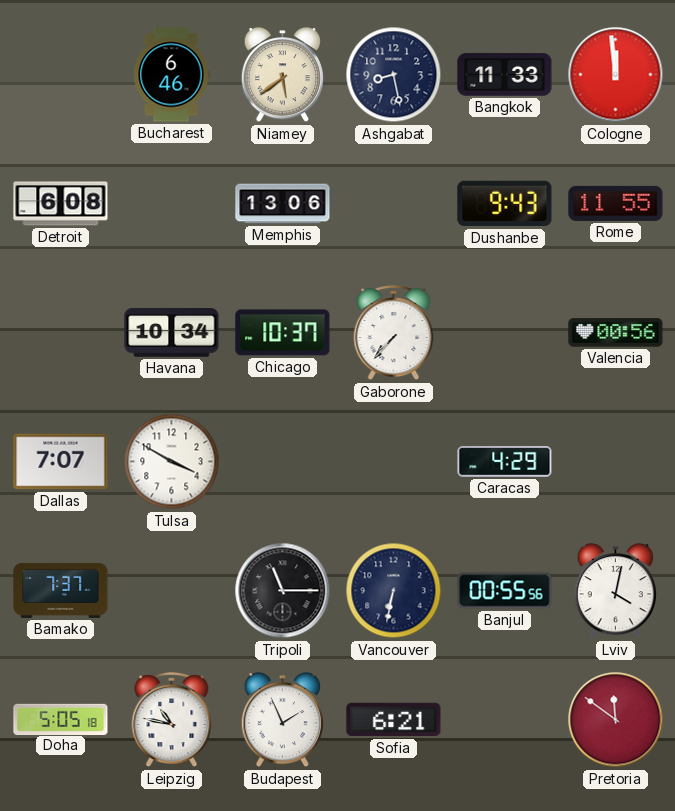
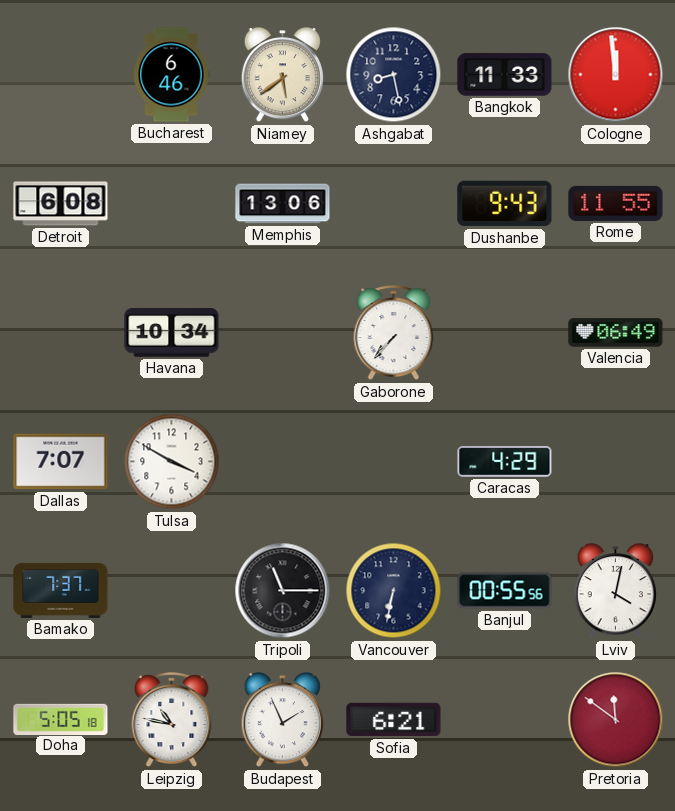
Chicago: 10:37 -> none
Valencia: 00:56 -> 06:49
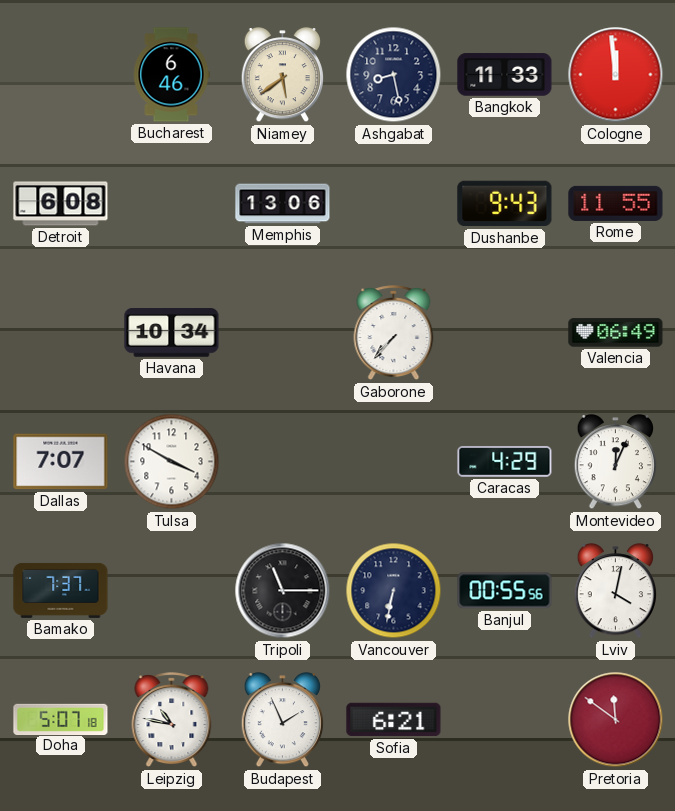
Montevideo: none -> 12:04
Doha: 5:05 -> 5:07
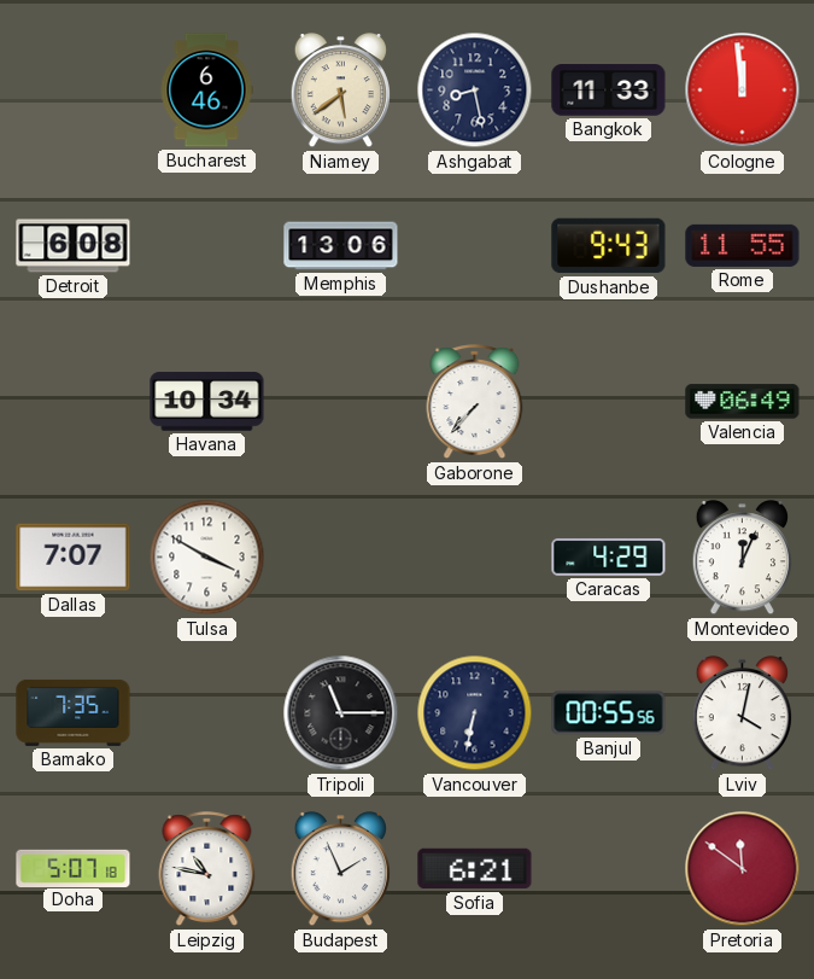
Bamako: 7:37 -> 7:35
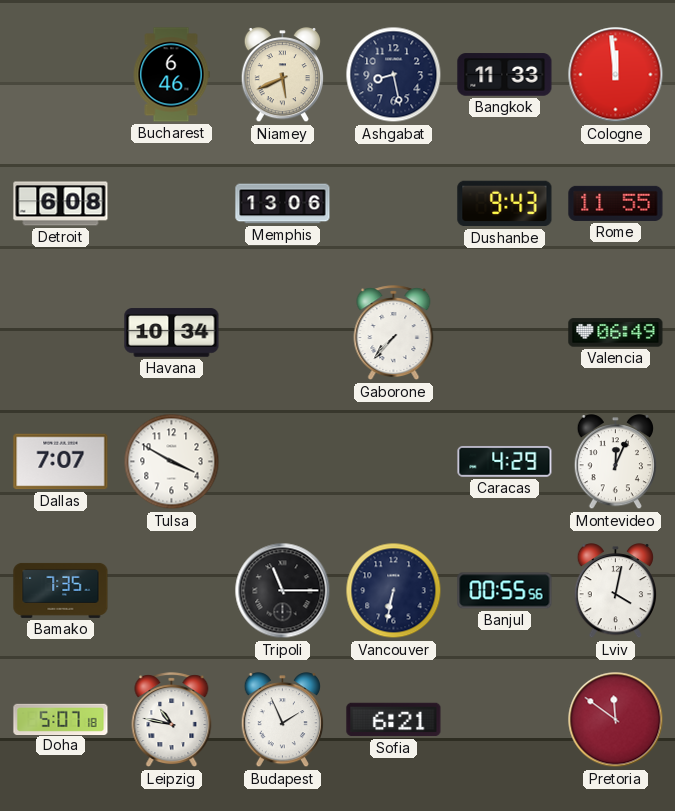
Niamey: 5:39 -> 5:41
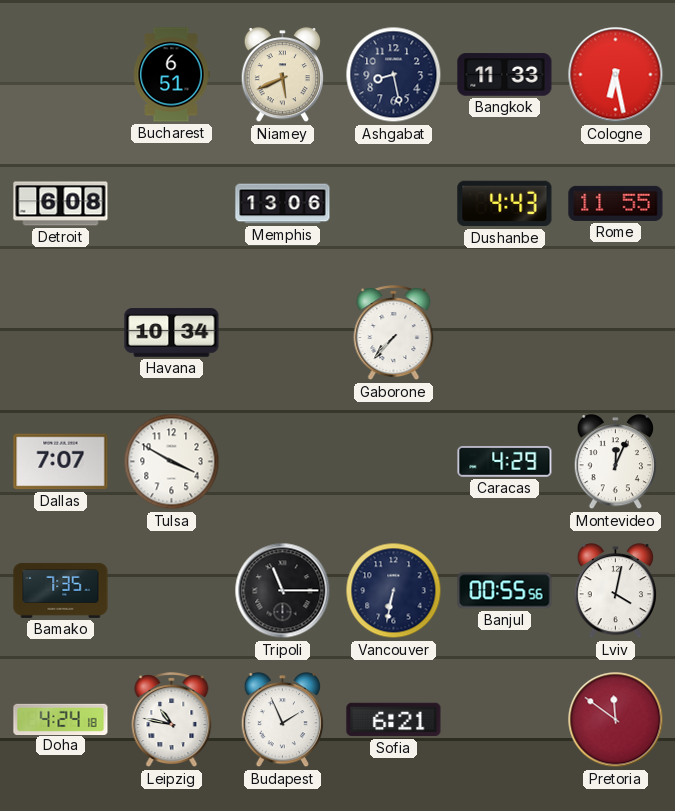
Bucharest: 6:46 -> 6:51
Cologne: 11:59 -> 6:28
Dushanbe: 9:43 -> 4:43
Valencia: 06:49 -> none
Doha: 5:07 -> 4:24
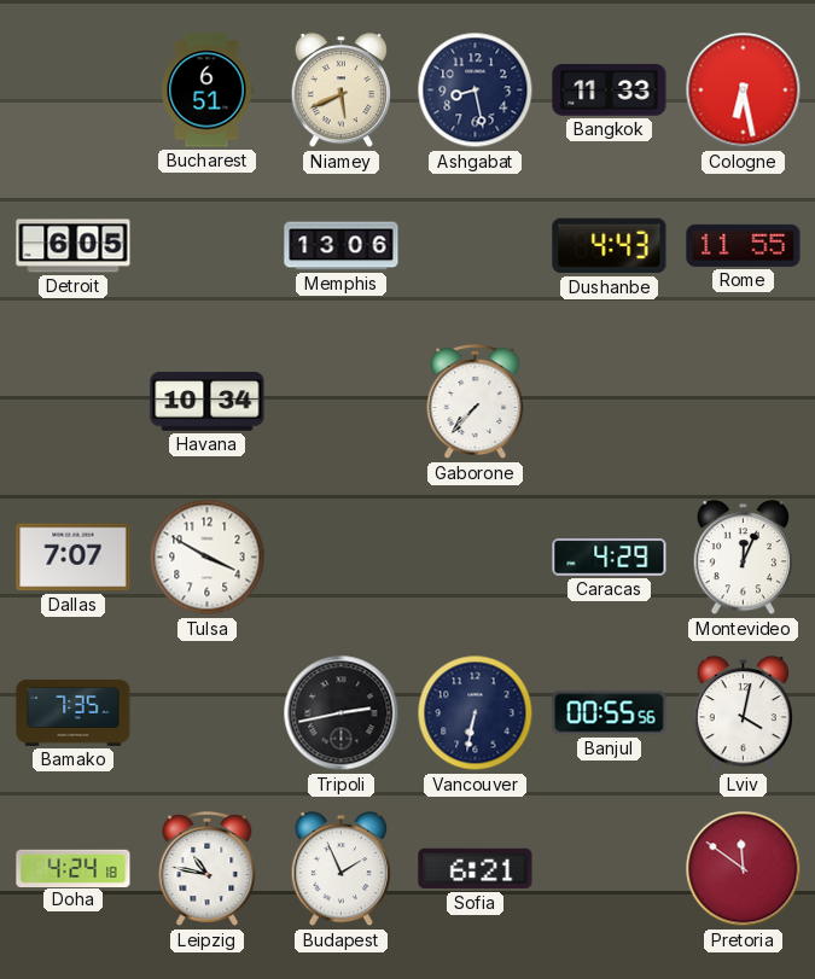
Detroit: 6:08 -> 6:05
Tripoli: 11:15 -> 2:43
